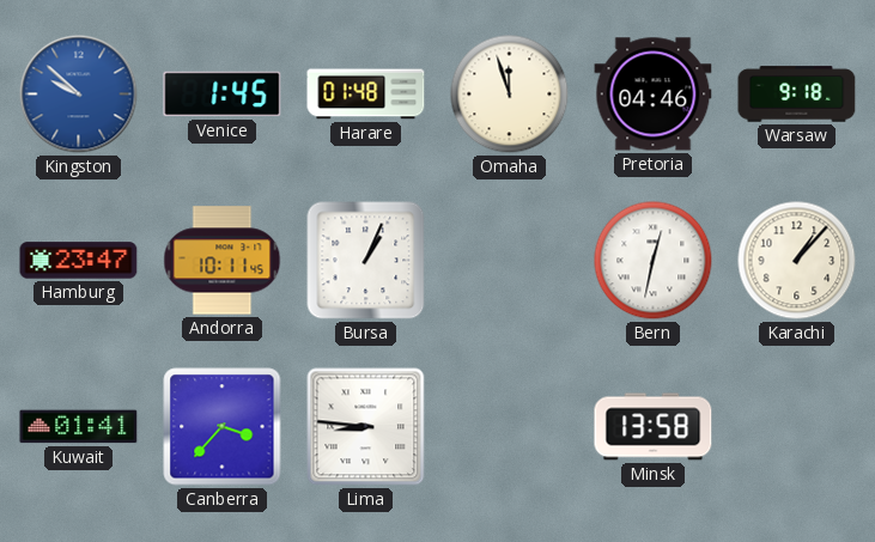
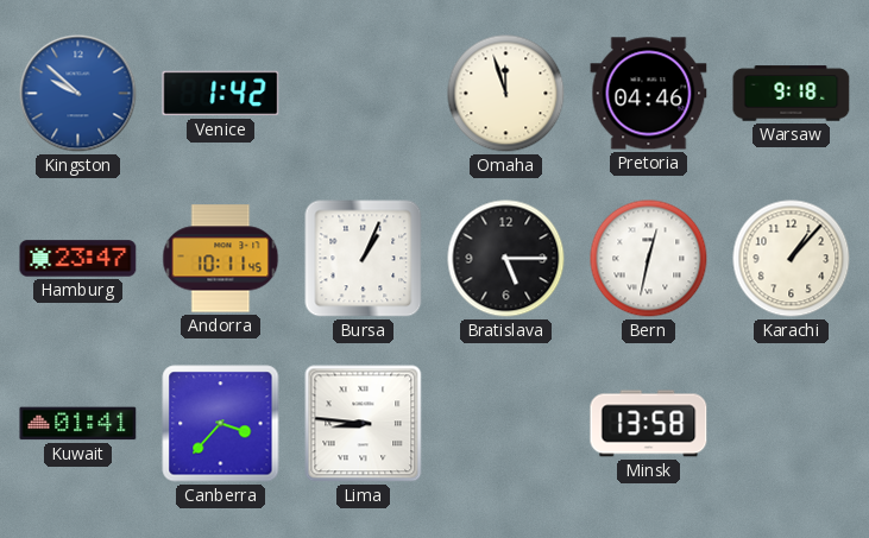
Venice: 1:45 -> 1:42
Harare: 01:48 -> none
Bratislava: none -> 5:15
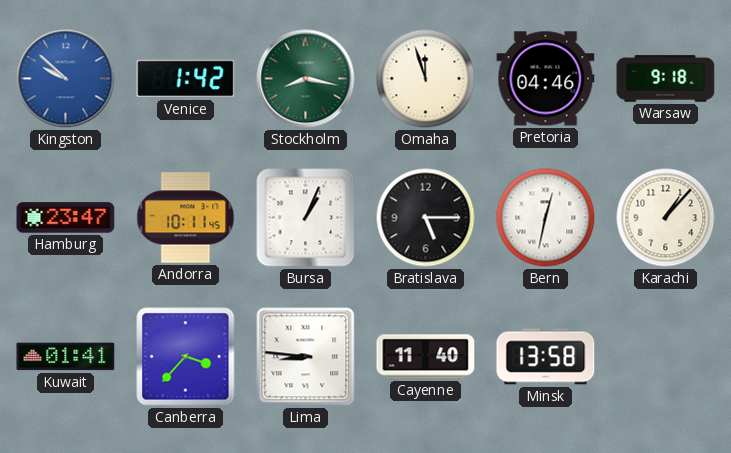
Stockholm: none -> 8:17
Cayenne: none -> 11:40
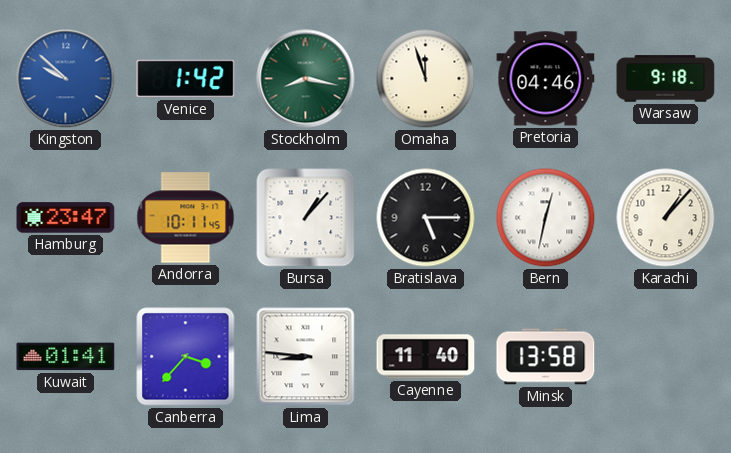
Bursa: 1:04 -> 1:07
